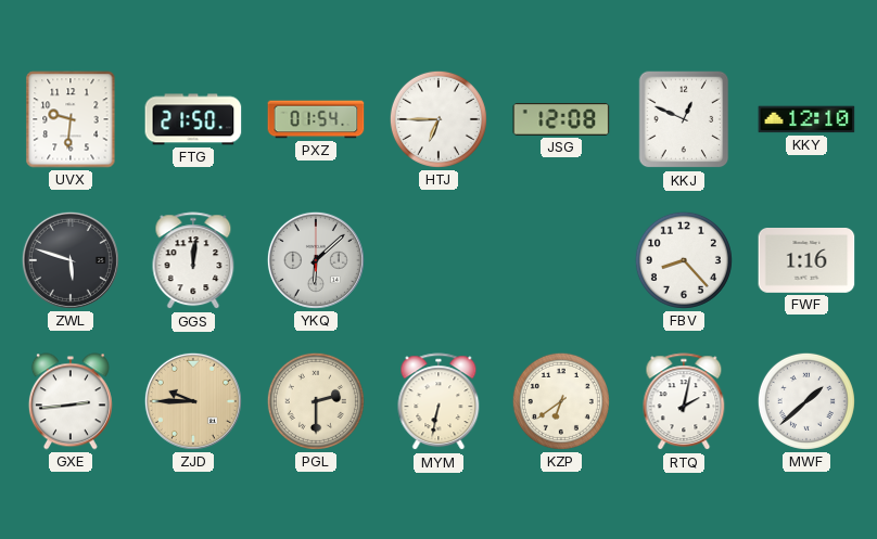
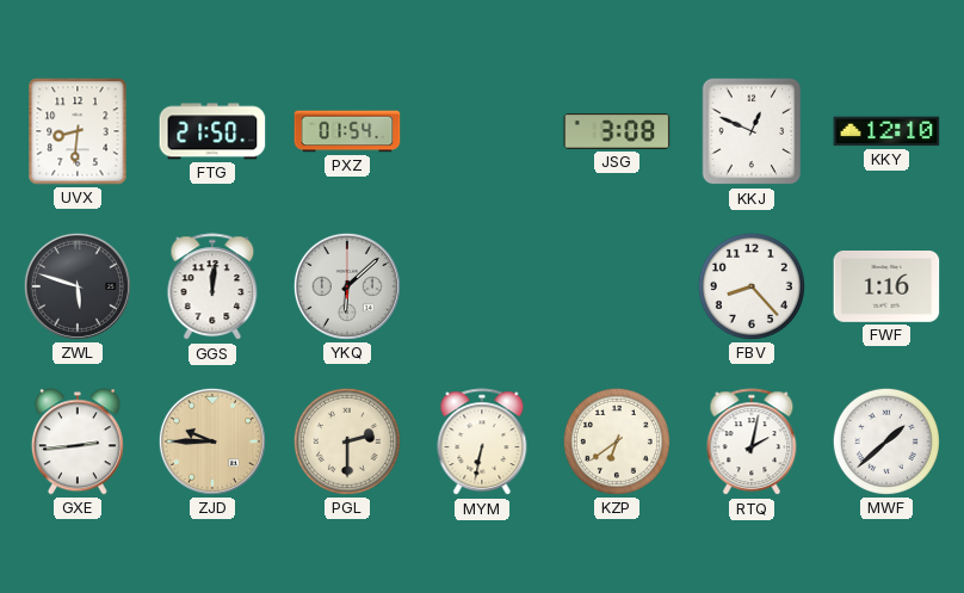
UVX: 9:31 -> 8:31
HTJ: 6:45 -> none
JSG: 12:08 -> 3:08
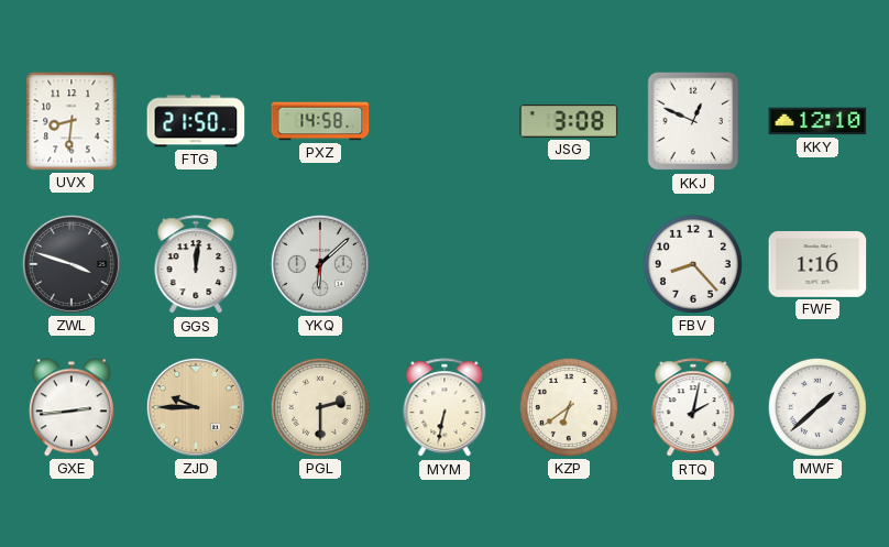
PXZ: 01:54 -> 14:58
ZWL: 5:48 -> 3:48
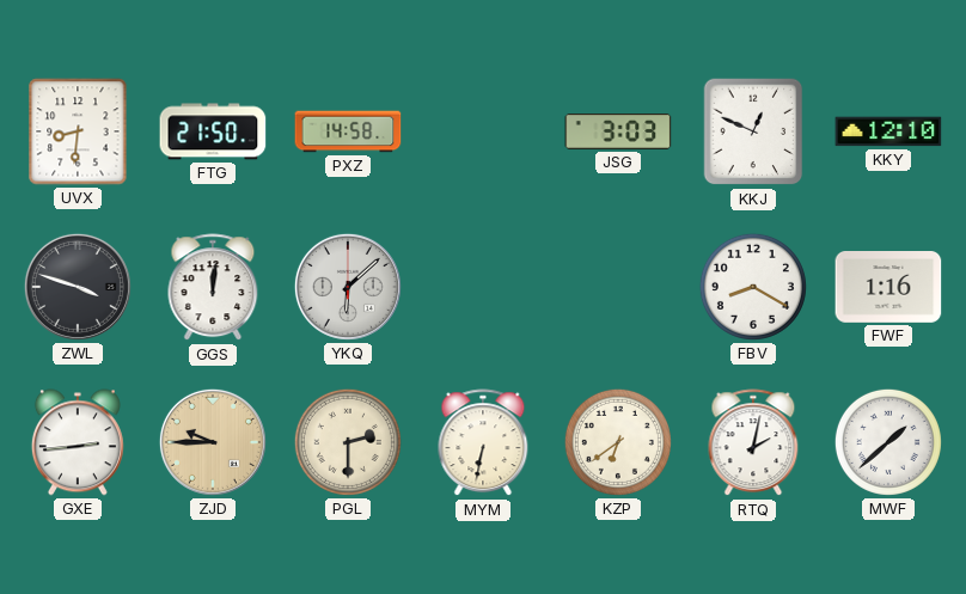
JSG: 3:08 -> 3:03
FBV: 8:23 -> 8:20
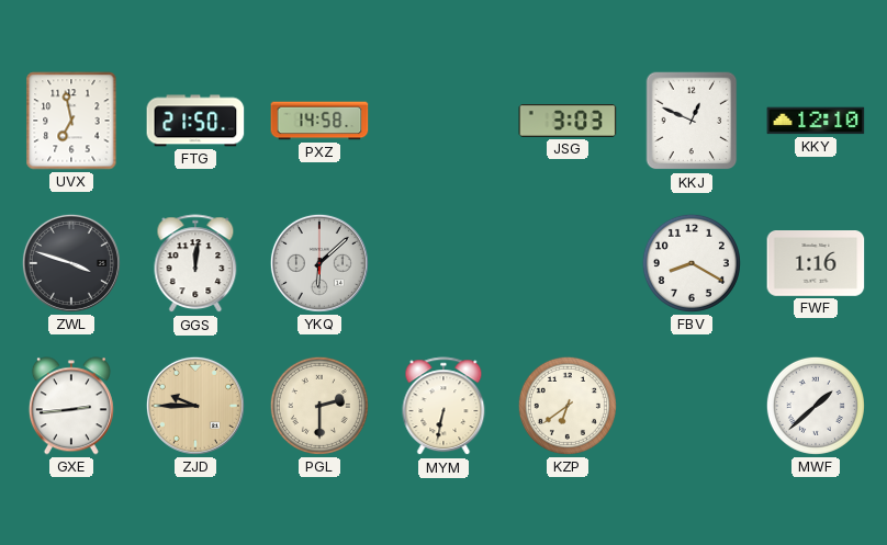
UVX: 8:31 -> 6:58
RTQ: 2:02 -> none
